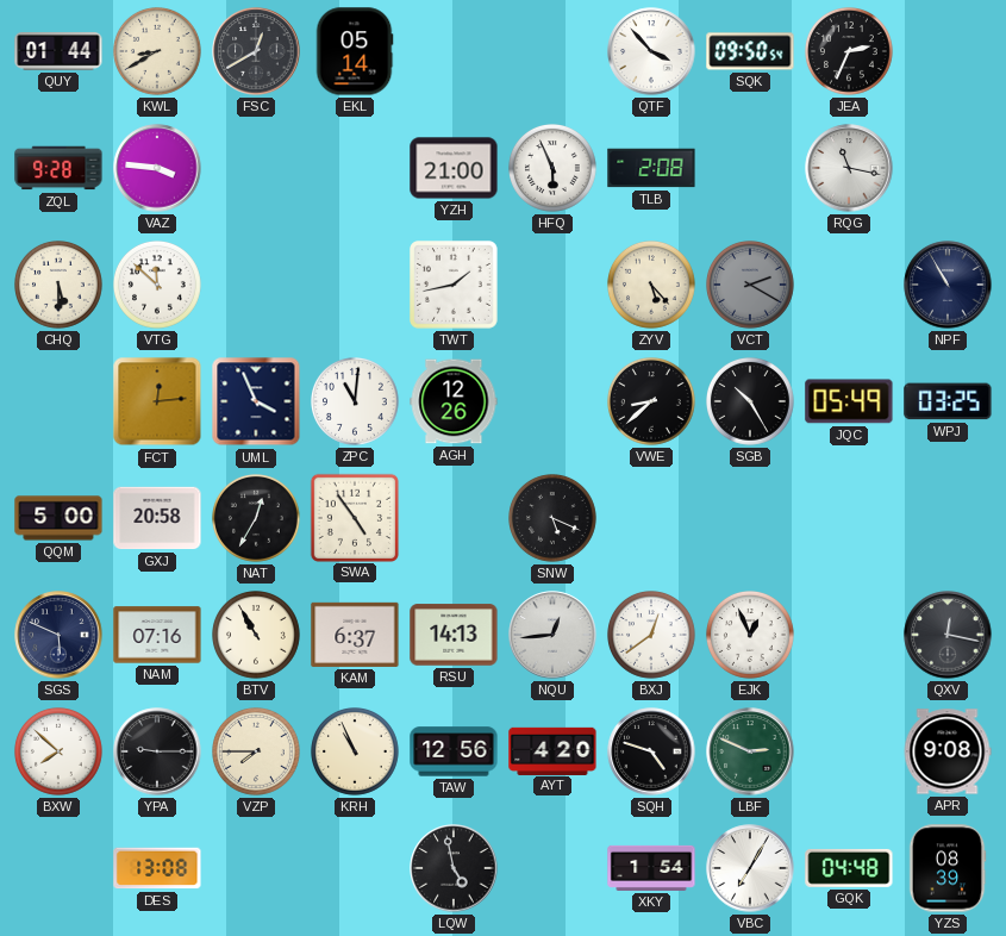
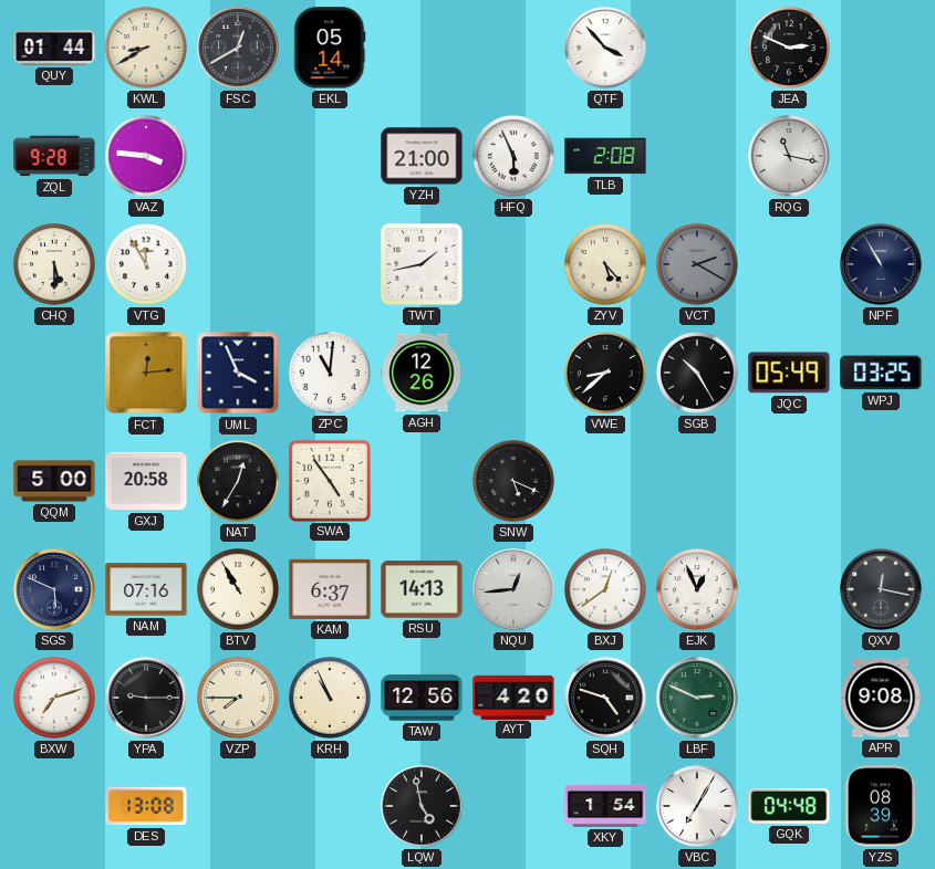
SQK: 09:50 -> none
JEA: 2:34 -> 2:49
VTG: 11:52 -> 11:55
BXW: 7:52 -> 7:12
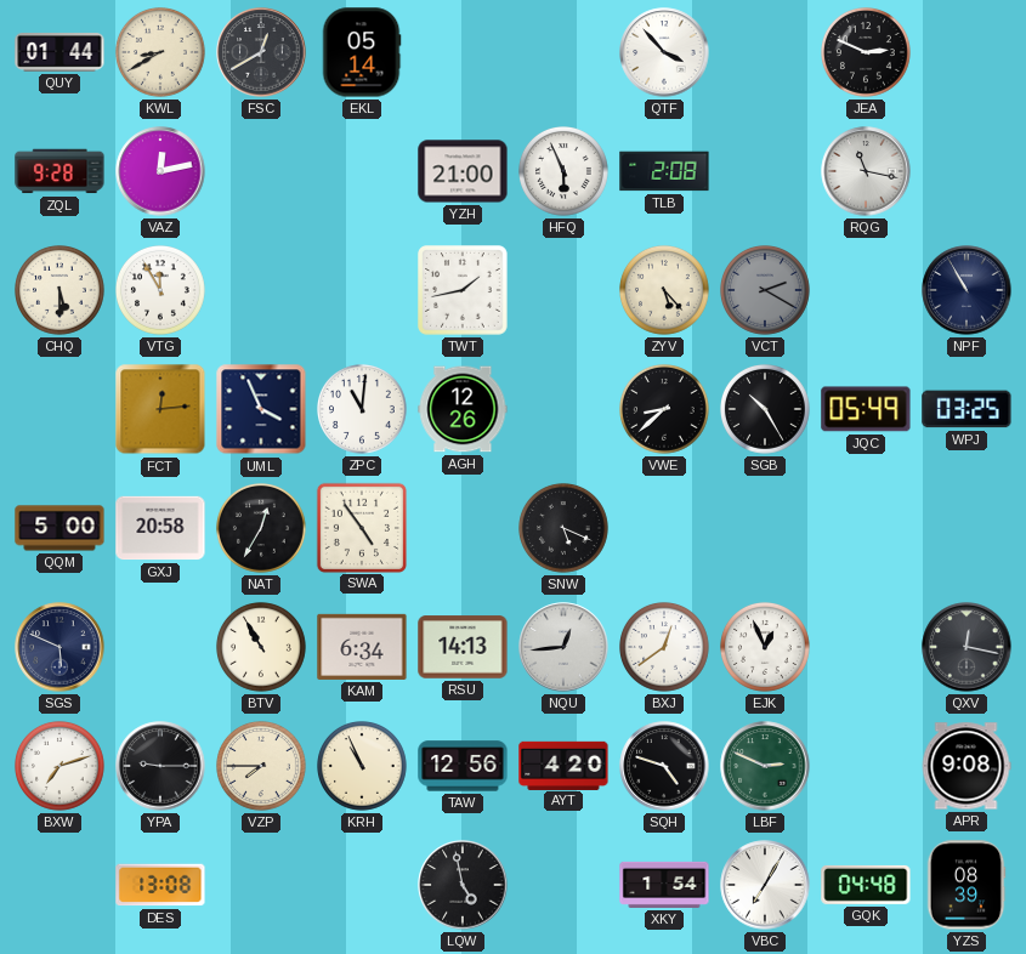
VAZ: 3:46 -> 12:13
NAM: 07:16 -> none
KAM: 6:37 -> 6:34
